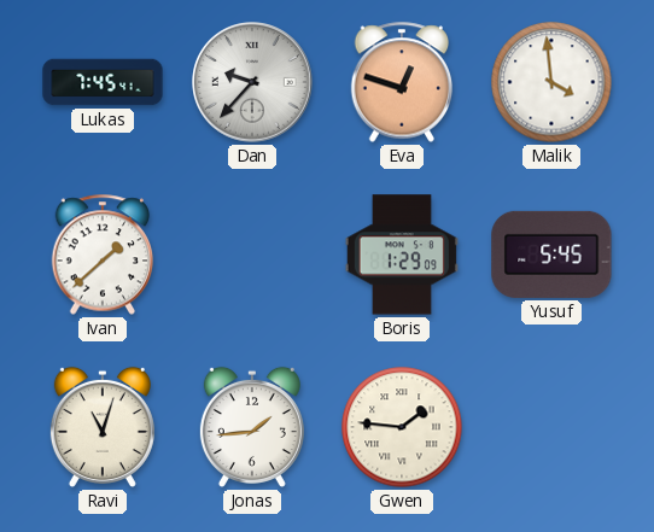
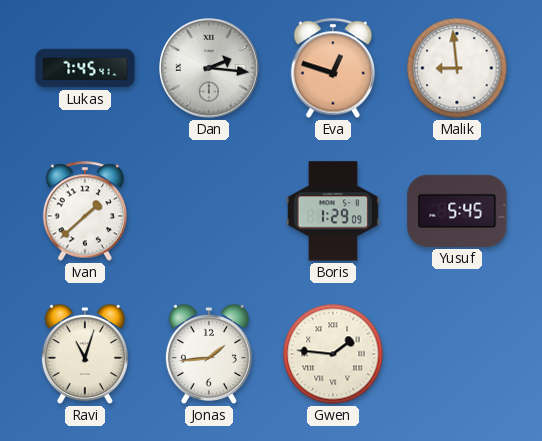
Dan: 9:37 -> 2:16
Malik: 3:59 -> 8:59
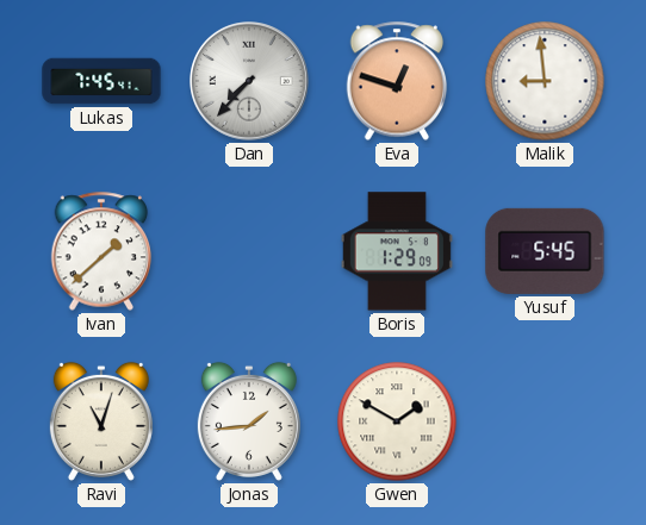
Dan: 2:16 -> 7:37
Gwen: 1:46 -> 1:50
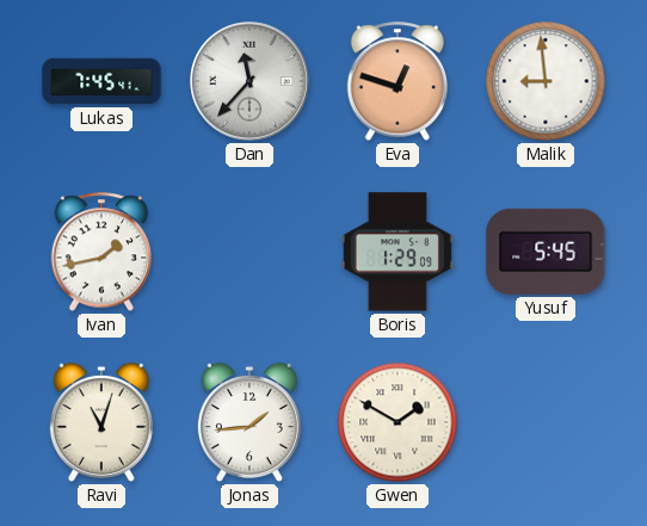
Dan: 7:37 -> 11:37
Ivan: 1:38 -> 1:43
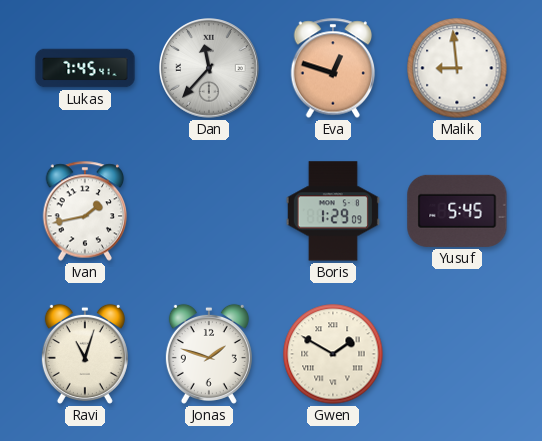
Jonas: 1:44 -> 1:48
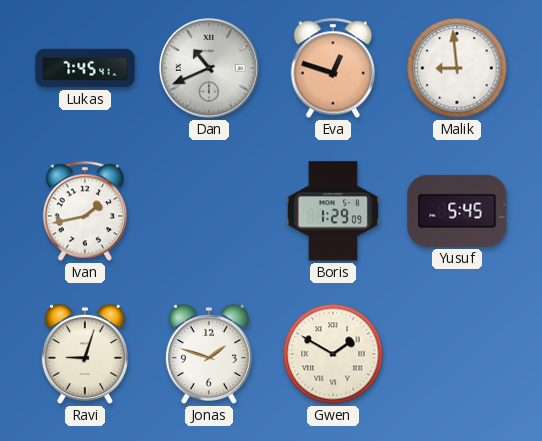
Dan: 11:37 -> 10:41
Ravi: 11:03 -> 9:03
